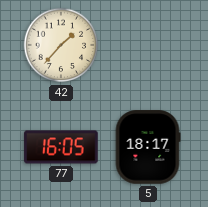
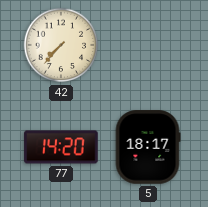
42: 1:37 -> 7:37
77: 16:05 -> 14:20
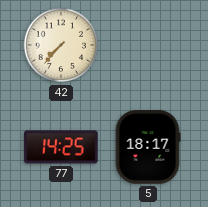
77: 14:20 -> 14:25
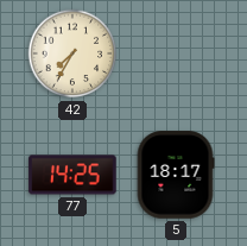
42: 7:37 -> 7:35
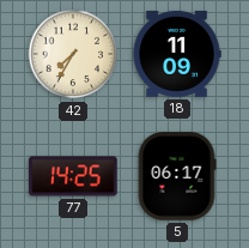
18: none -> 11:09
5: 18:17 -> 06:17
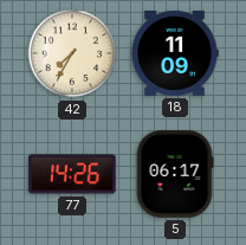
77: 14:25 -> 14:26
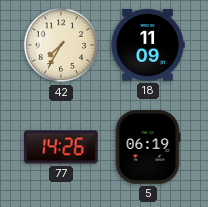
5: 06:17 -> 06:19
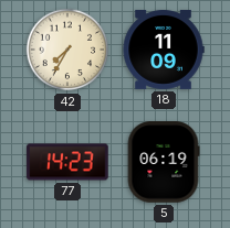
77: 14:26 -> 14:23
